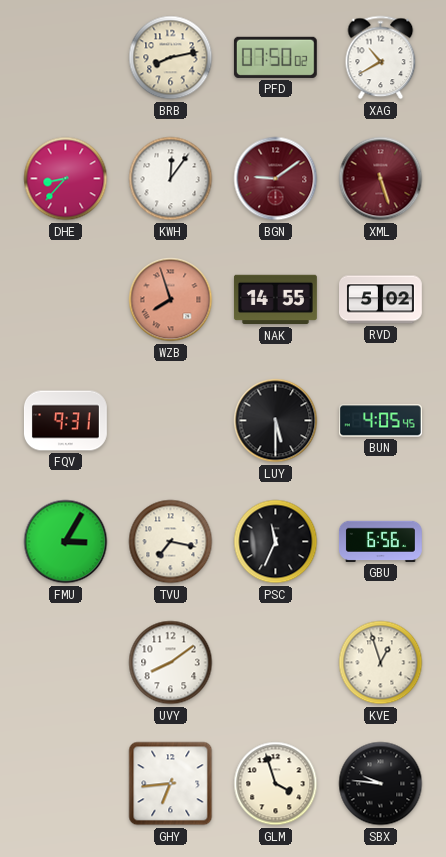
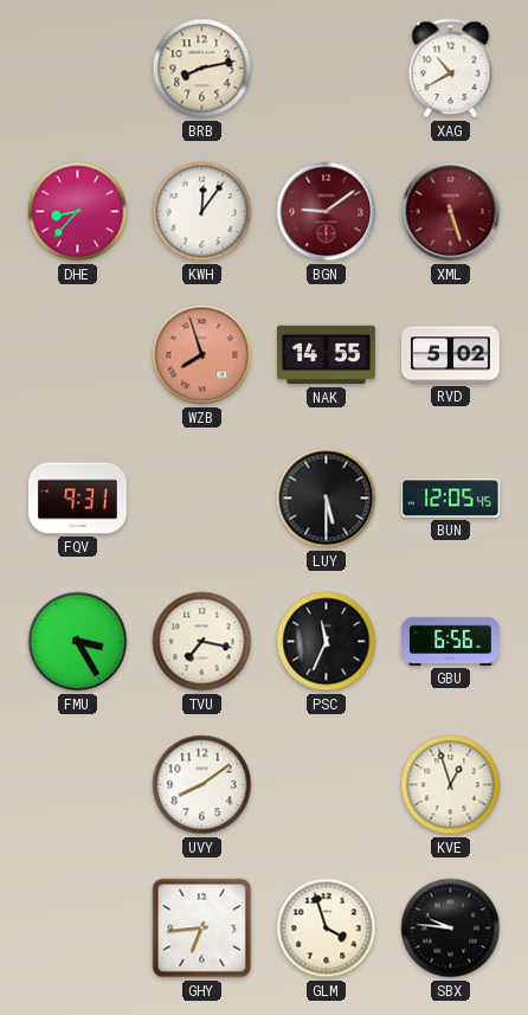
PFD: 07:50 -> none
BUN: 4:05 -> 12:05
FMU: 3:05 -> 3:25
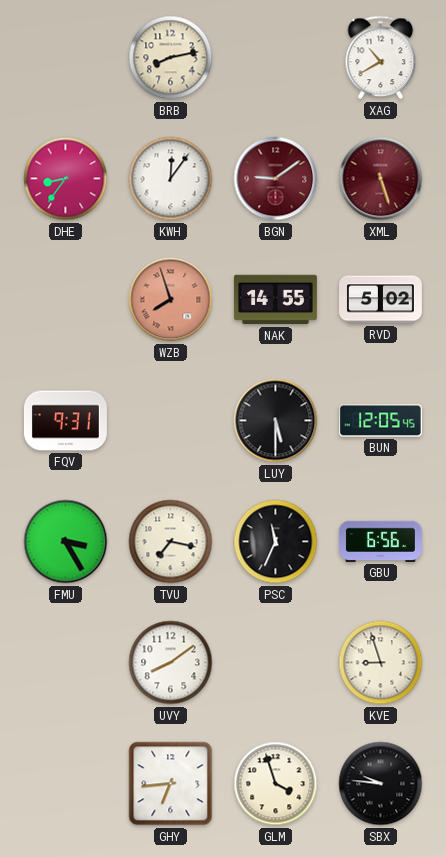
DHE: 8:37 -> 8:36
KVE: 12:57 -> 8:57
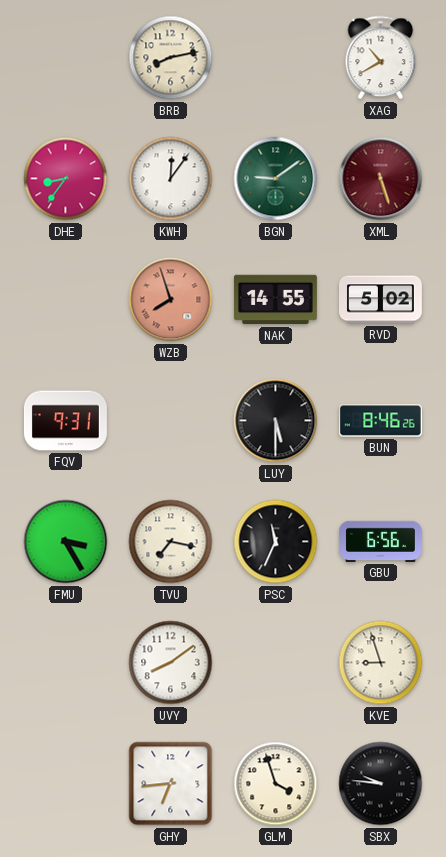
BGN dial: burgundy -> green
BUN: 12:05 -> 8:46
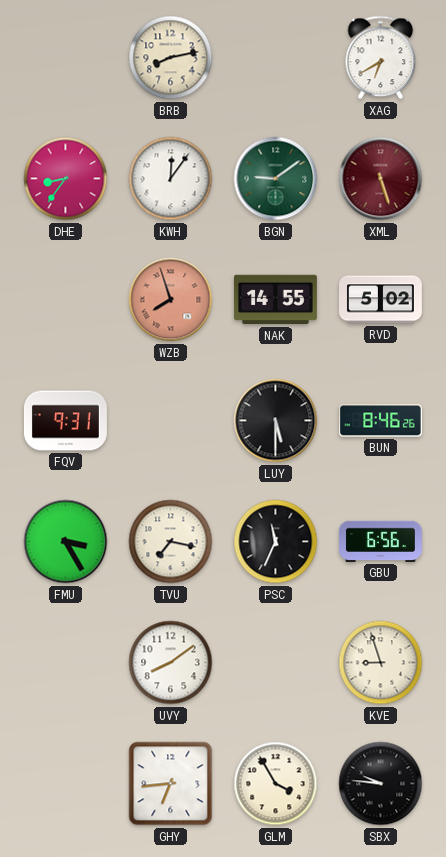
XAG: 10:40 -> 6:40
GLM: 3:57 -> 3:55
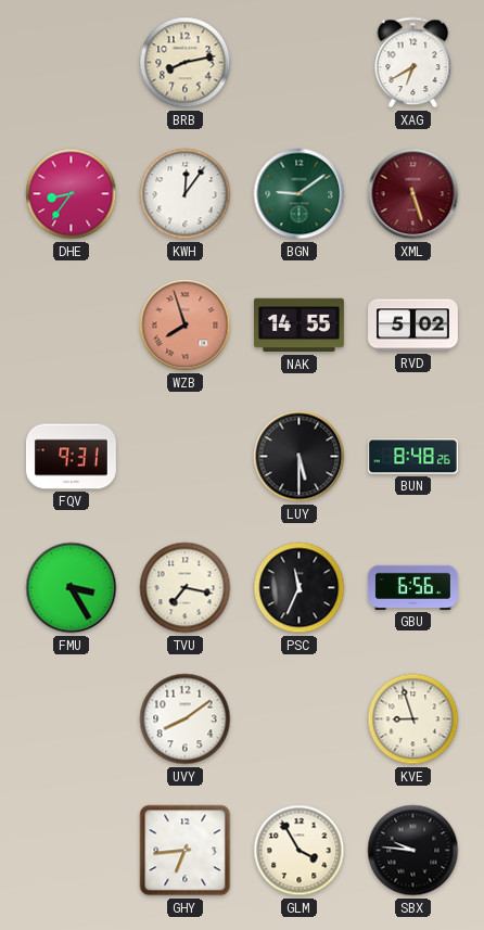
BUN: 8:46 -> 8:48
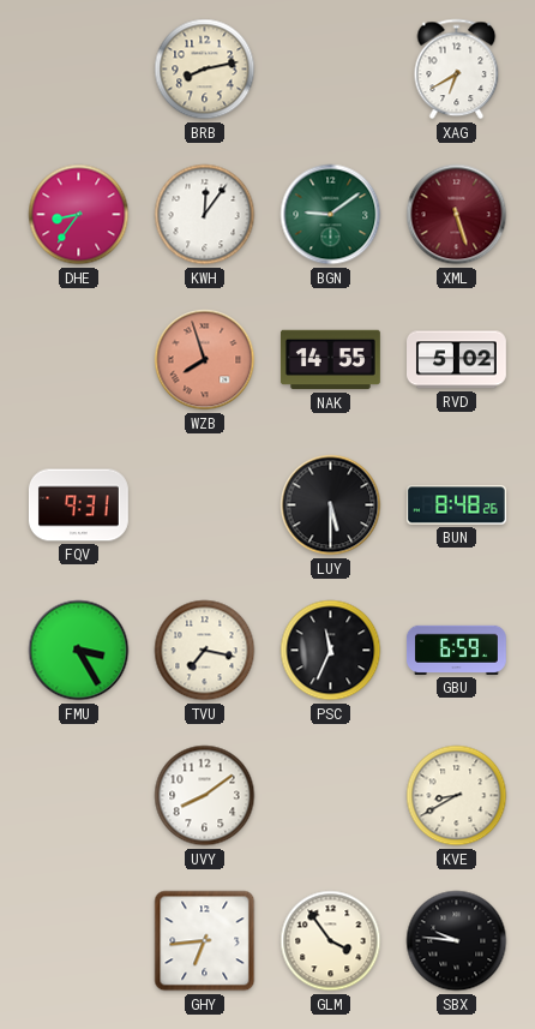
GBU: 6:56 -> 6:59
KVE: 8:57 -> 8:40
GLM: 3:55 -> 3:54
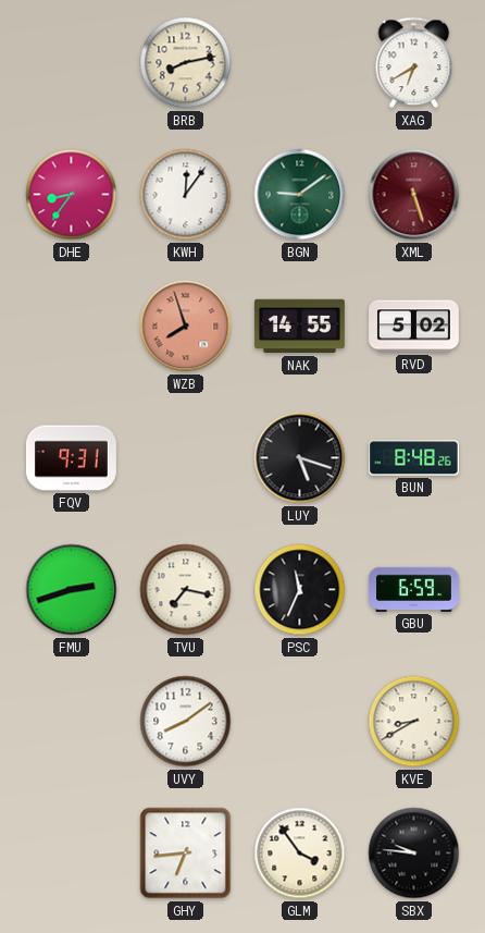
LUY: 5:30 -> 5:18
FMU: 3:25 -> 2:42
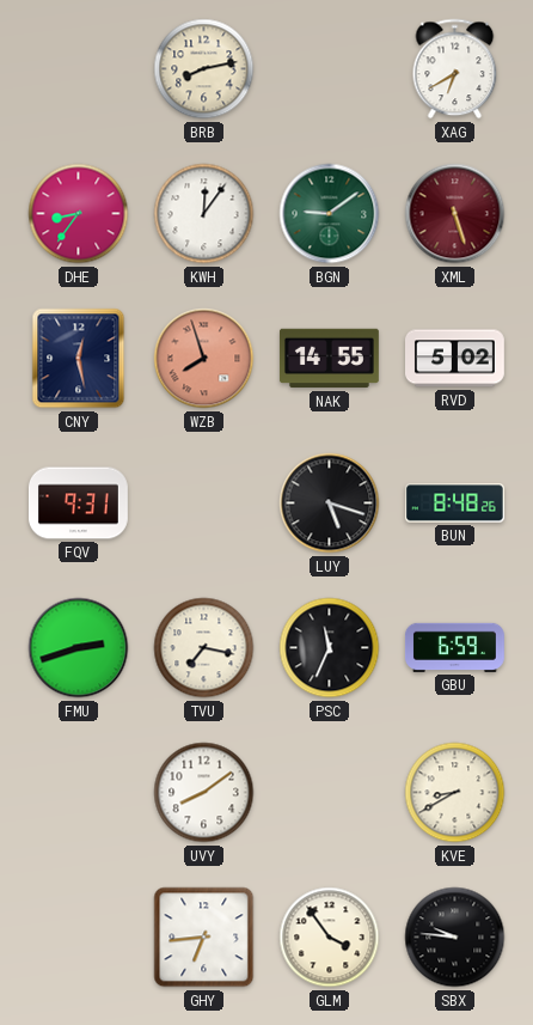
CNY: none -> 12:28
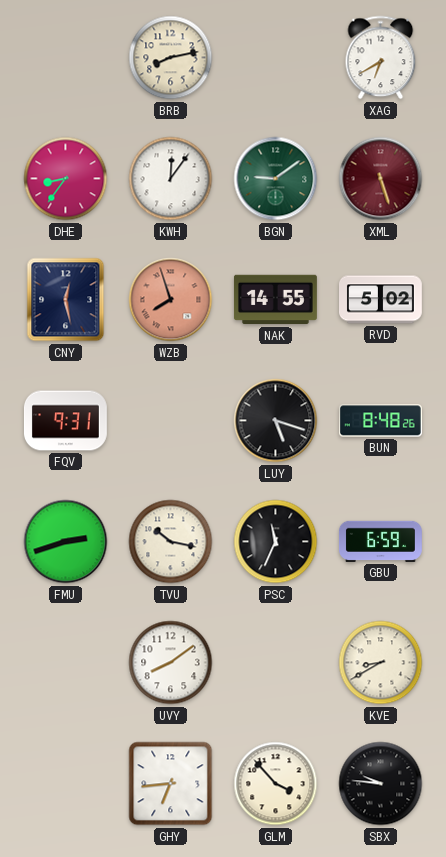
TVU: 7:17 -> 10:17
GLM: 3:54 -> 3:53
